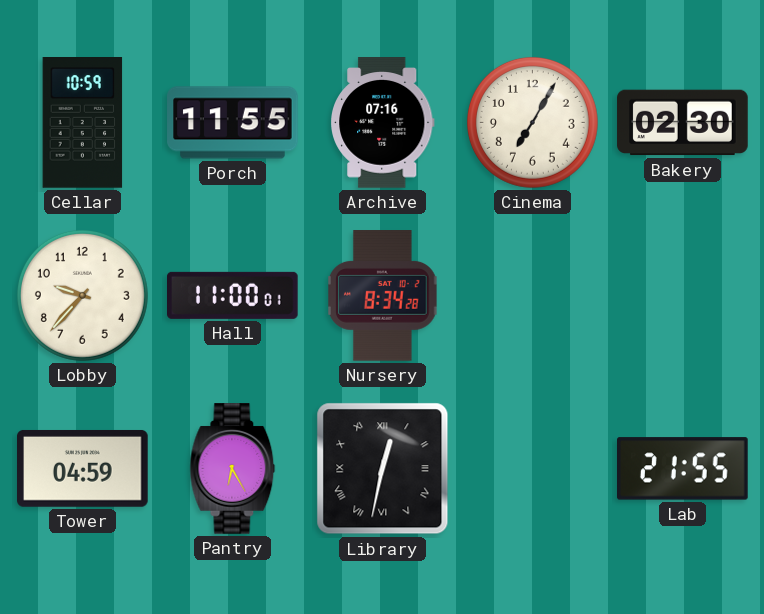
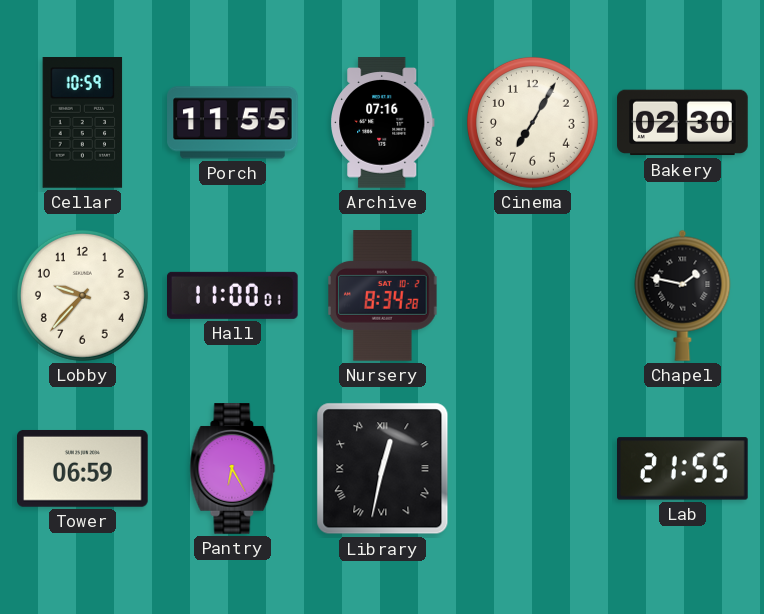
Chapel: none -> 1:47
Tower: 04:59 -> 06:59
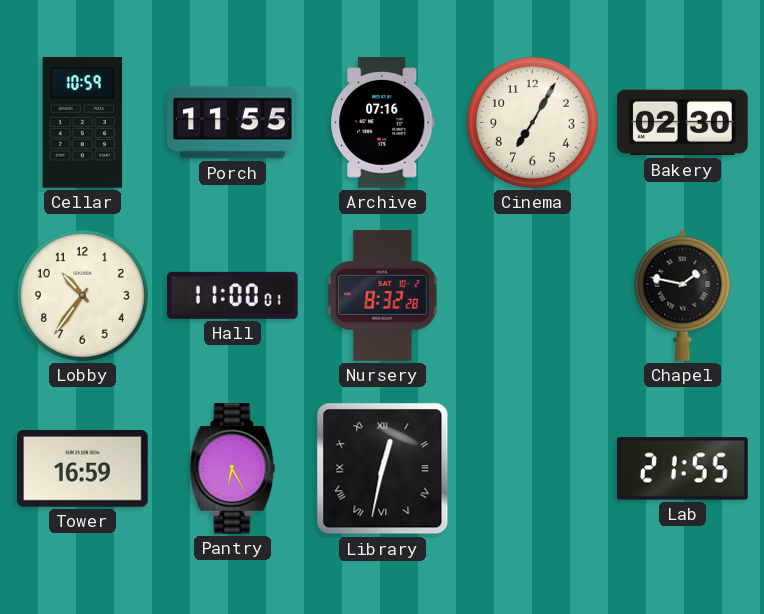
Lobby: 9:37 -> 10:36
Nursery: 8:34 -> 8:32
Tower: 06:59 -> 16:59
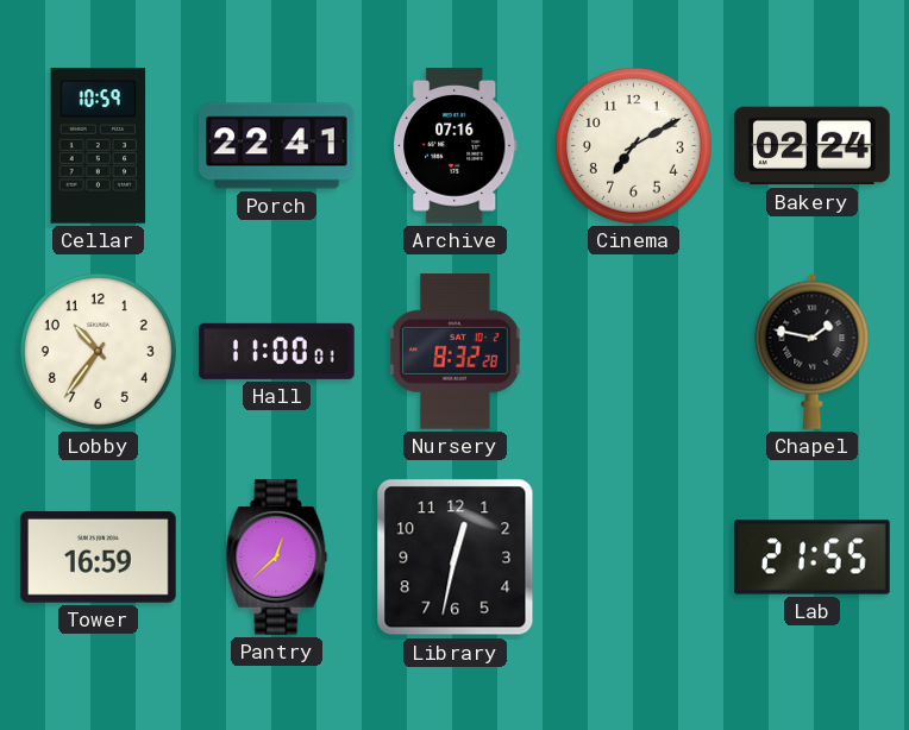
Porch: 11:55 -> 22:41
Cinema: 7:05 -> 7:10
Bakery: 02:30 -> 02:24
Pantry: 6:25 -> 12:38
Library numerals: Roman -> Arabic
